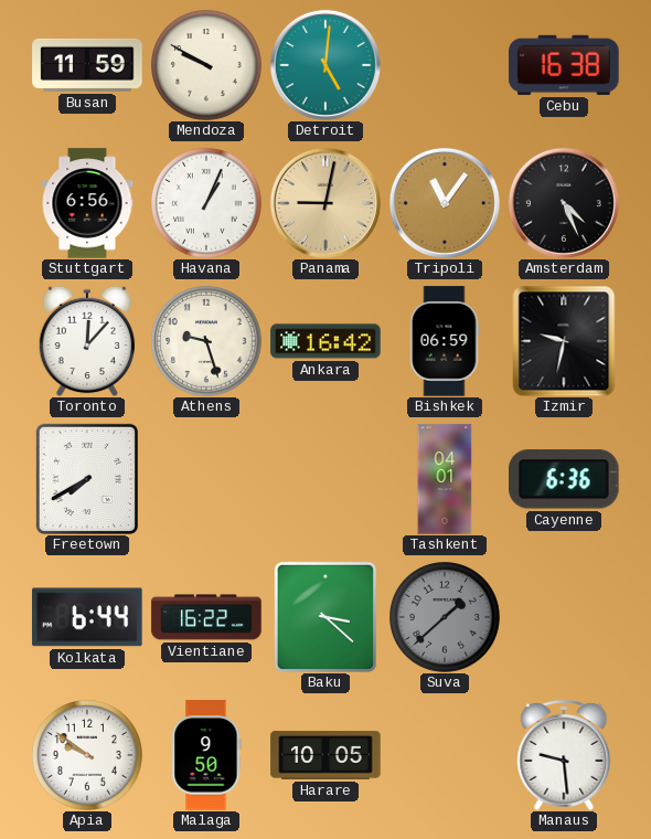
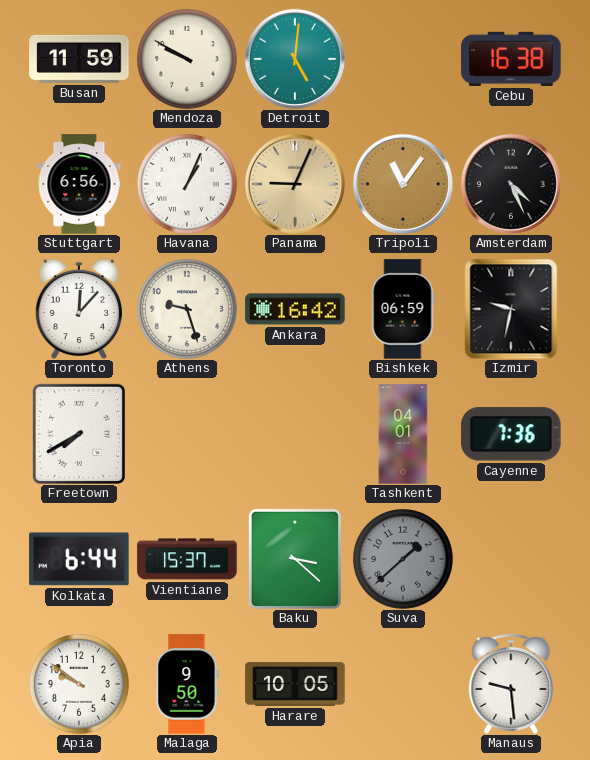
Panama: 9:02 -> 9:04
Cayenne: 6:36 -> 7:36
Vientiane: 16:22 -> 15:37
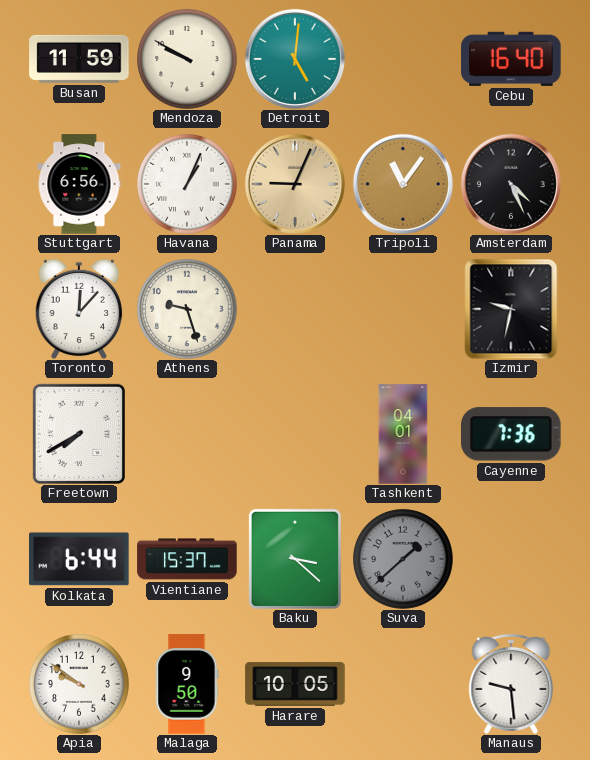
Cebu: 16:38 -> 16:40
Ankara: 16:42 -> none
Bishkek: 06:59 -> none
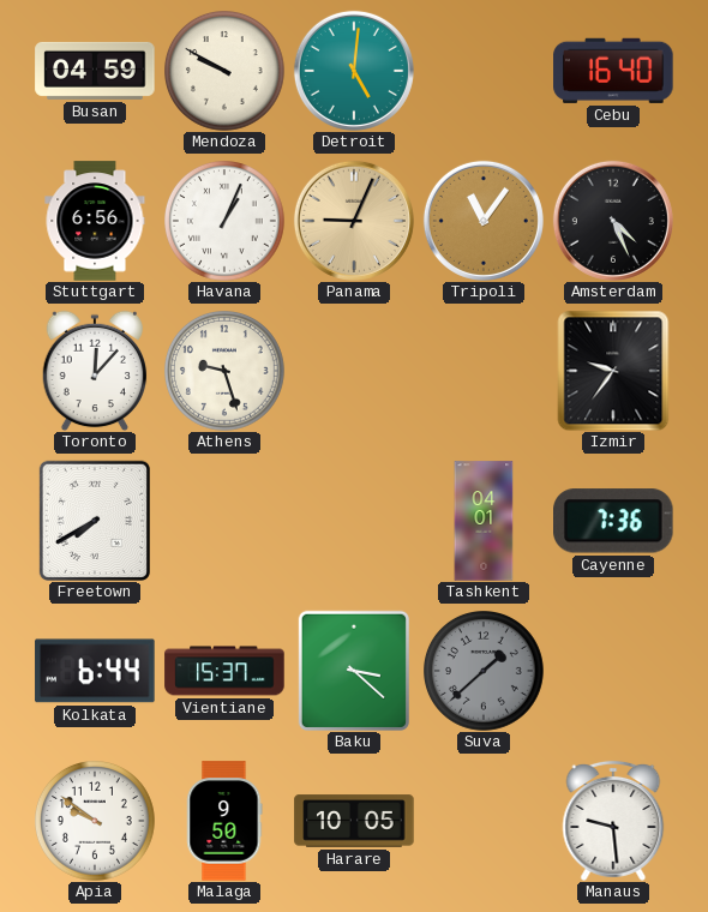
Busan: 11:59 -> 04:59
Izmir: 9:32 -> 9:36
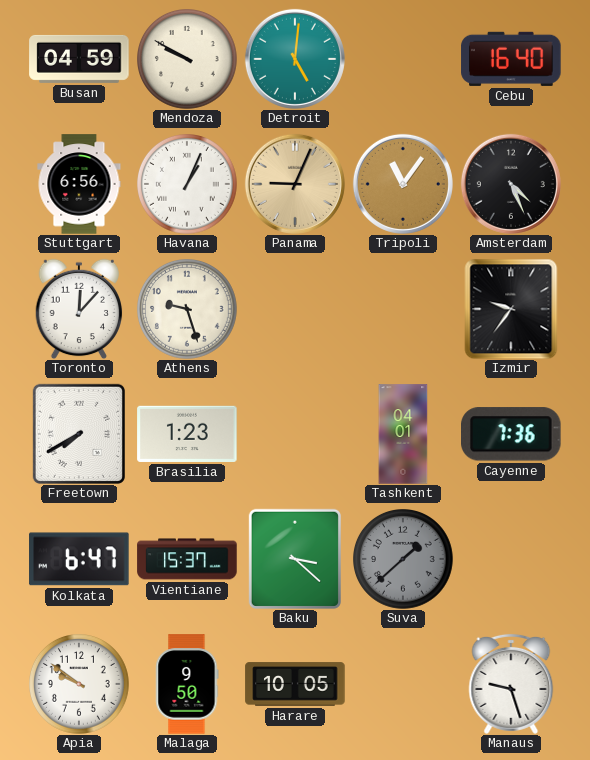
Brasilia: none -> 1:23
Kolkata: 6:44 -> 6:47
Manaus: 9:29 -> 9:27
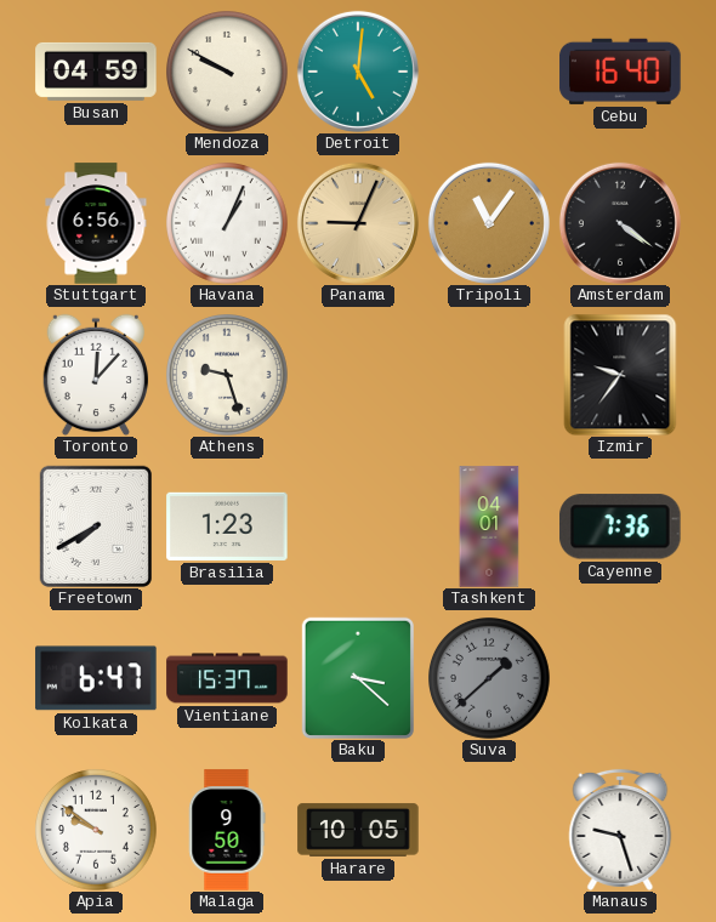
Amsterdam: 4:26 -> 4:21
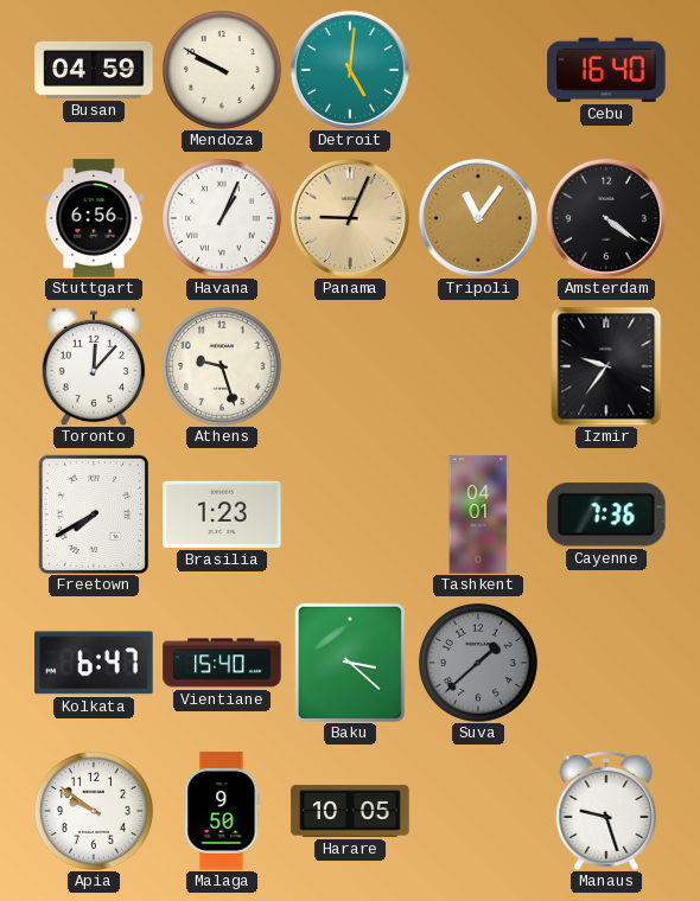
Vientiane: 15:37 -> 15:40
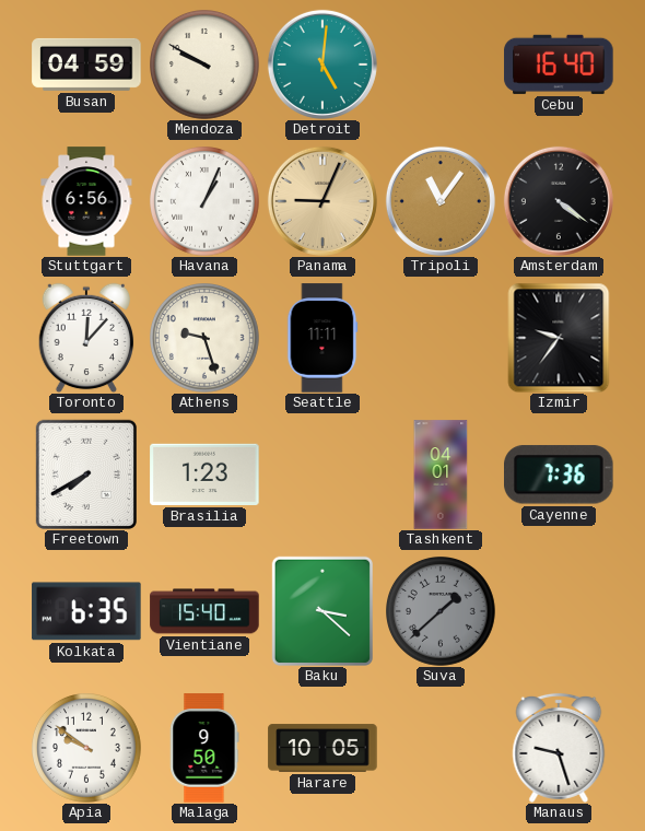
Seattle: none -> 11:11
Kolkata: 6:47 -> 6:35
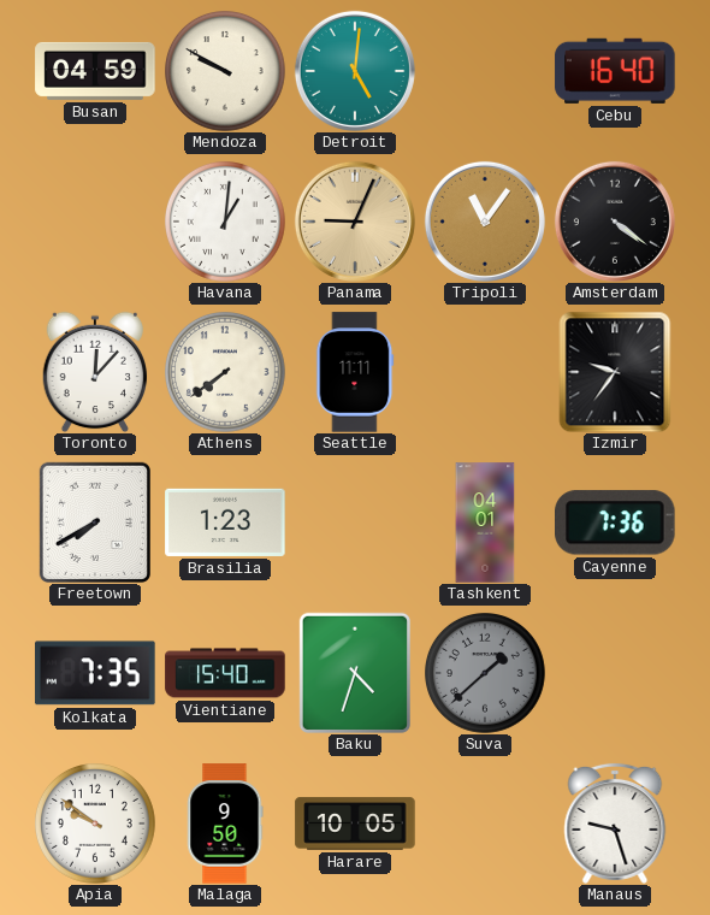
Stuttgart: 6:56 -> none
Havana: 1:04 -> 1:01
Athens: 9:27 -> 7:39
Kolkata: 6:35 -> 7:35
Baku: 3:22 -> 4:33
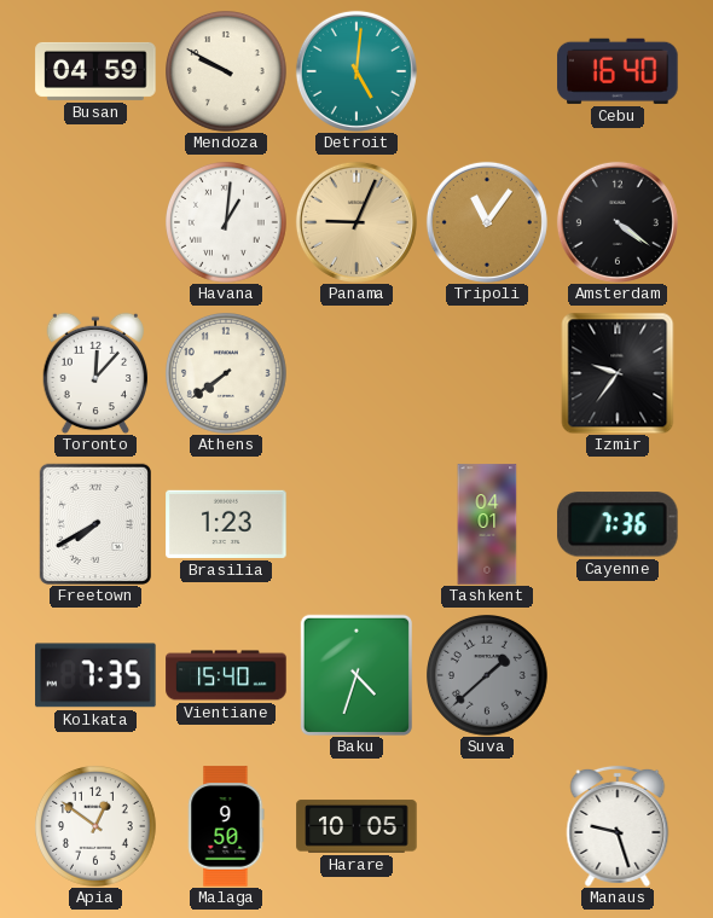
Seattle: 11:11 -> none
Apia: 9:51 -> 12:51
